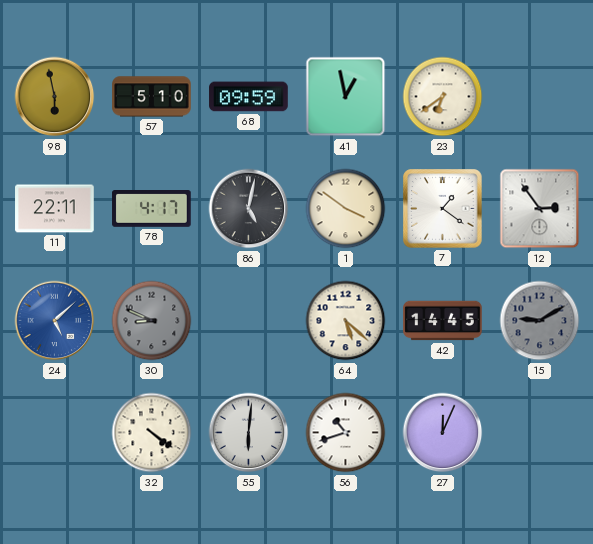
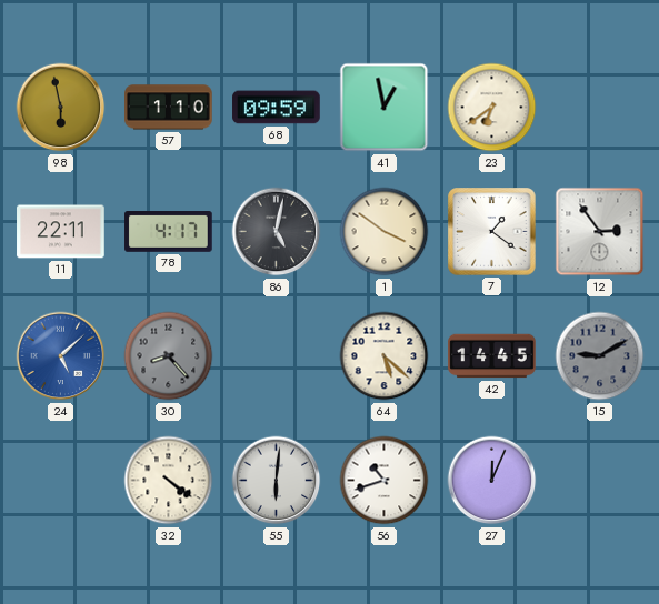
57: 5:10 -> 1:10
30: 8:49 -> 8:23
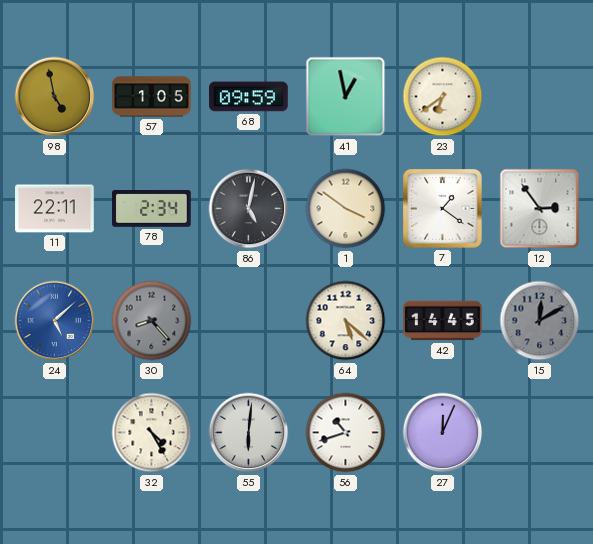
98: 5:58 -> 4:58
57: 1:10 -> 1:05
78: 4:17 -> 2:34
15: 9:10 -> 12:10
32: 4:21 -> 4:25
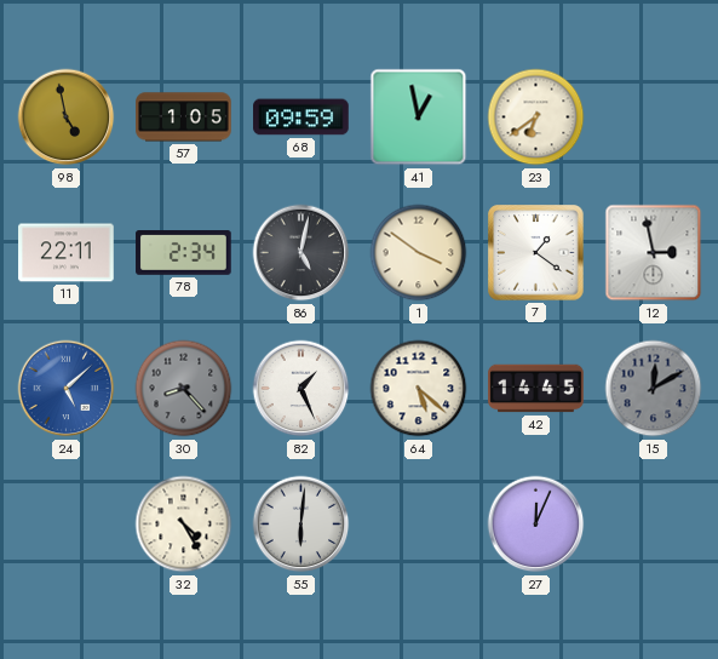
12: 2:54 -> 2:58
82: none -> 1:26
56: 10:42 -> none
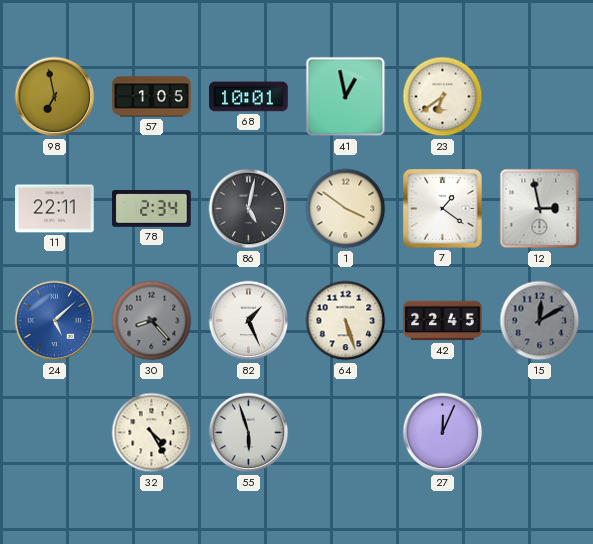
98: 4:58 -> 6:58
68: 09:59 -> 10:01
64: 5:22 -> 5:27
42: 14:45 -> 22:45
55: 6:01 -> 5:57
